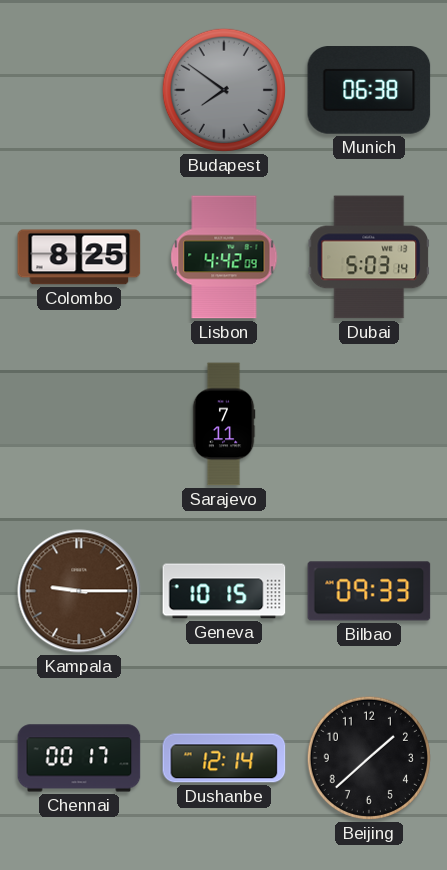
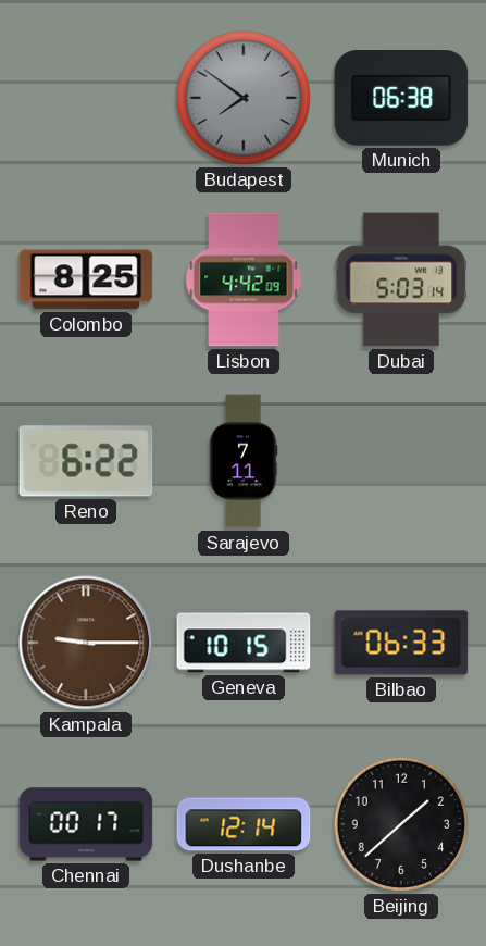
Reno: none -> 6:22
Bilbao: 09:33 -> 06:33
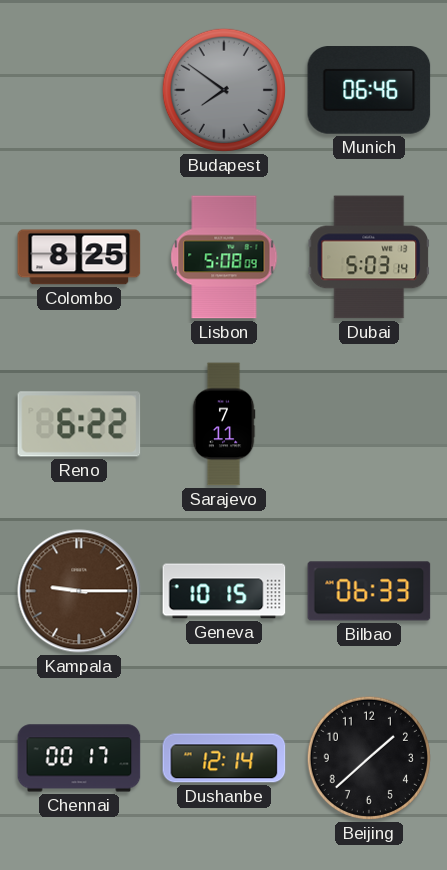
Munich: 06:38 -> 06:46
Lisbon: 4:42 -> 5:08
